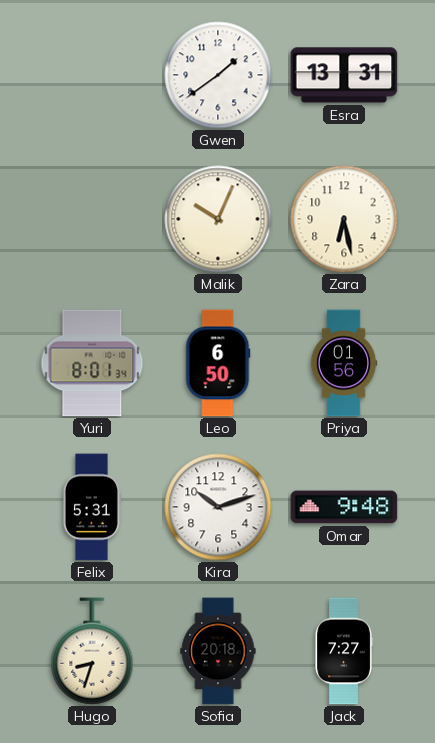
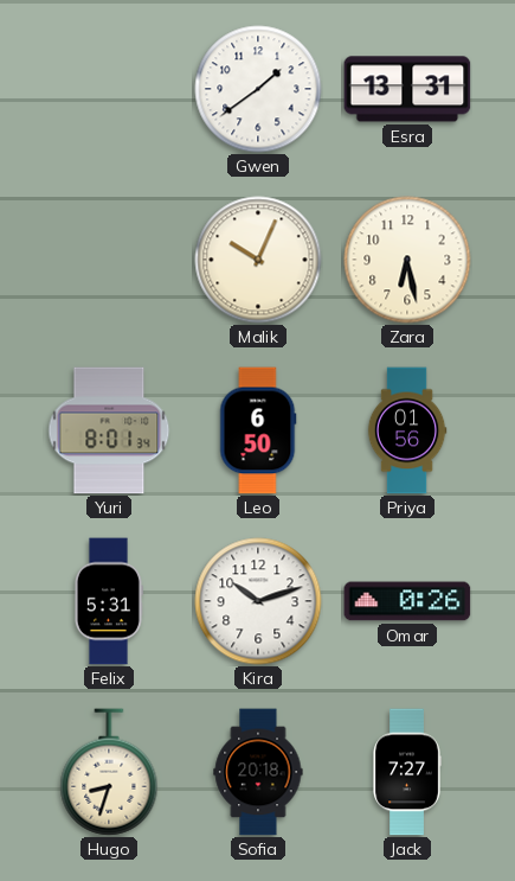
Omar: 9:48 -> 0:26
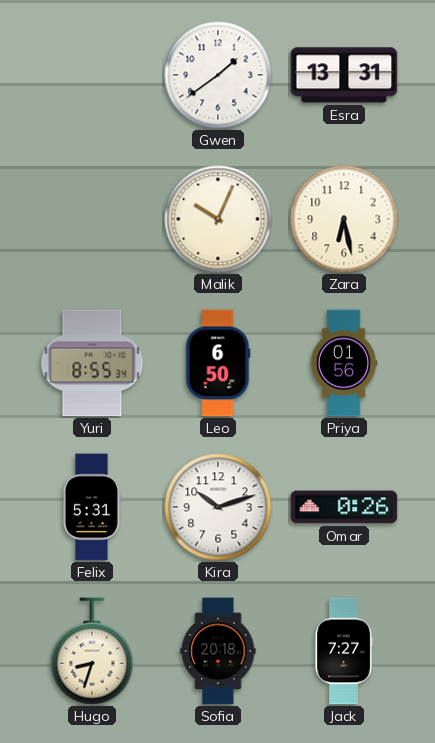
Yuri: 8:01 -> 8:55
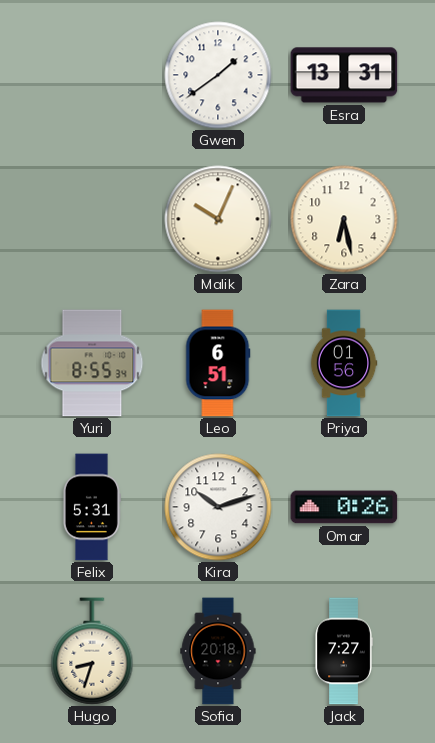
Leo: 6:50 -> 6:51
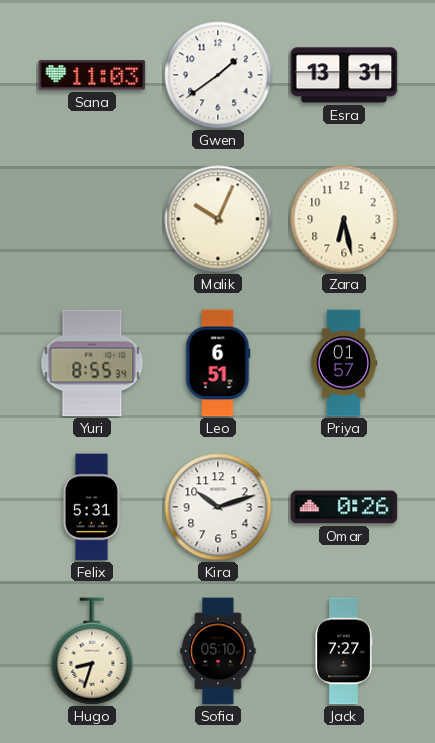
Sana: none -> 11:03
Priya: 01:56 -> 01:57
Sofia: 20:18 -> 05:10
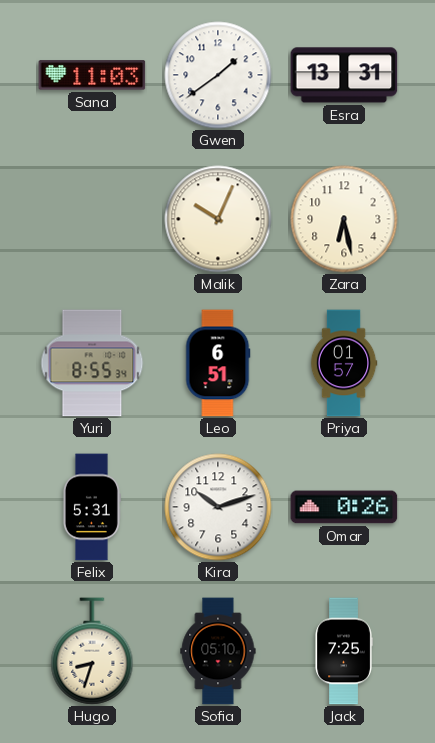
Jack: 7:27 -> 7:25
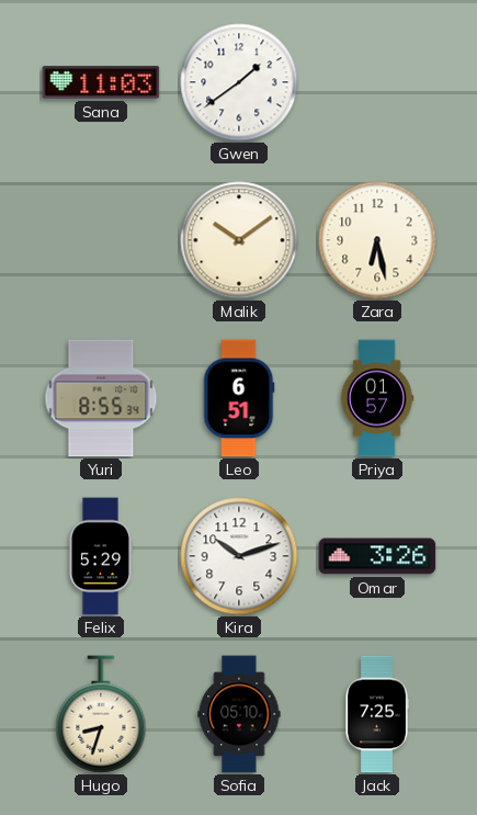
Esra: 13:31 -> none
Malik: 10:04 -> 10:09
Felix: 5:31 -> 5:29
Omar: 0:26 -> 3:26
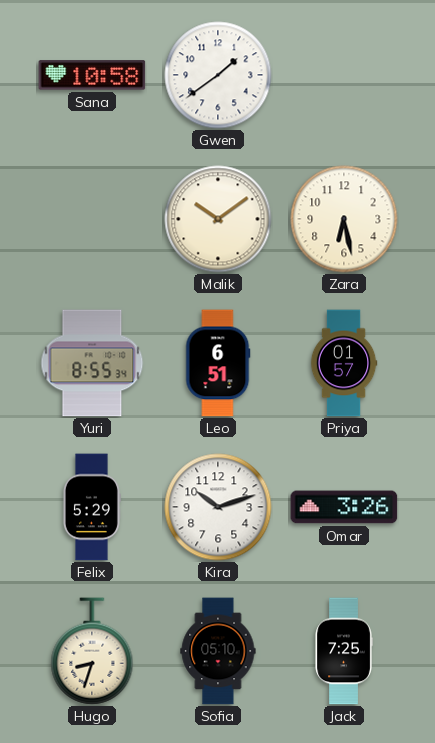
Sana: 11:03 -> 10:58
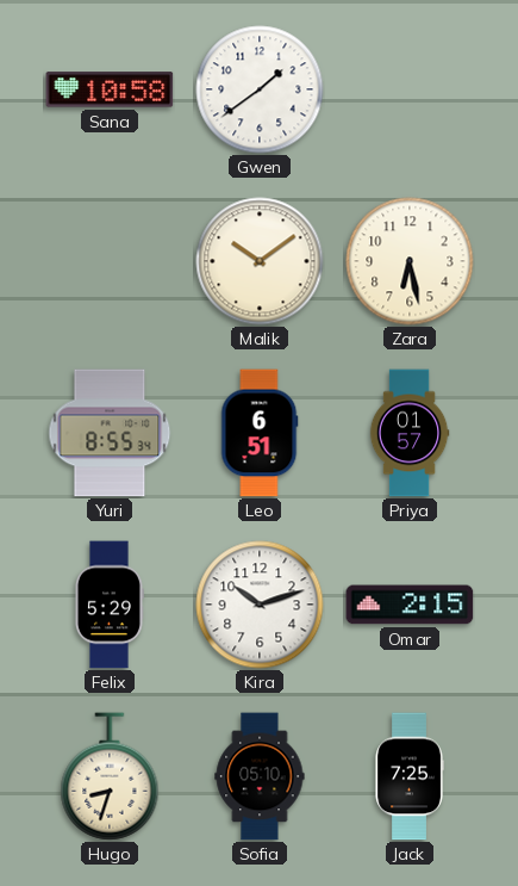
Omar: 3:26 -> 2:15
